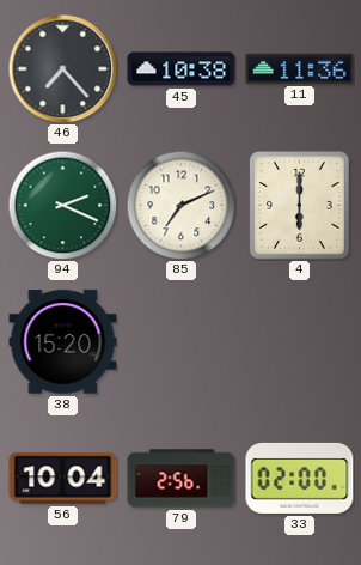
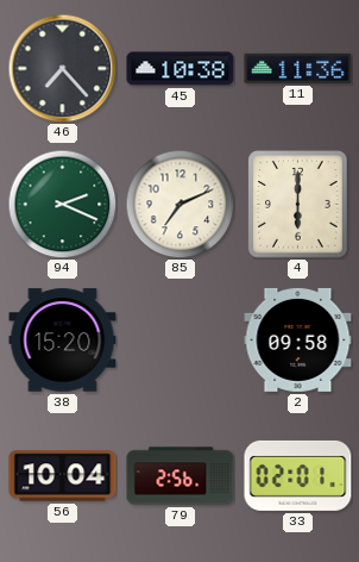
2: none -> 09:58
33: 02:00 -> 02:01
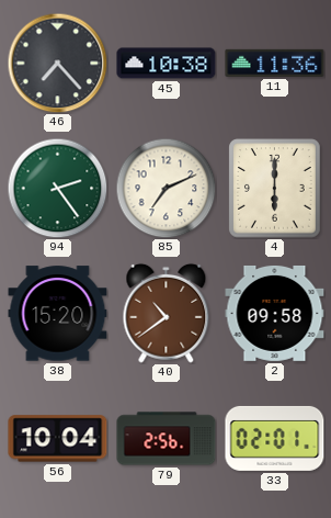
94: 2:19 -> 2:24
40: none -> 10:39
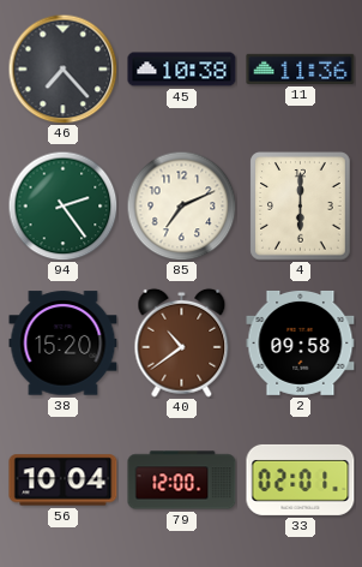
79: 2:56 -> 12:00
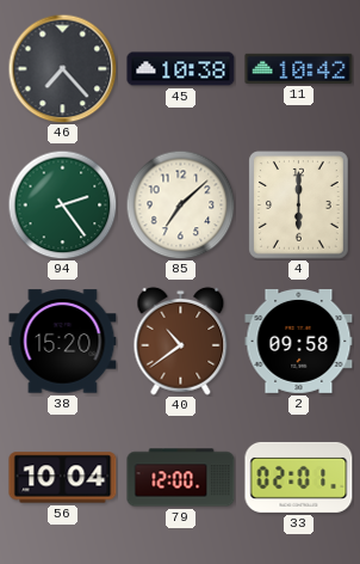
11: 11:36 -> 10:42
85: 7:11 -> 7:08
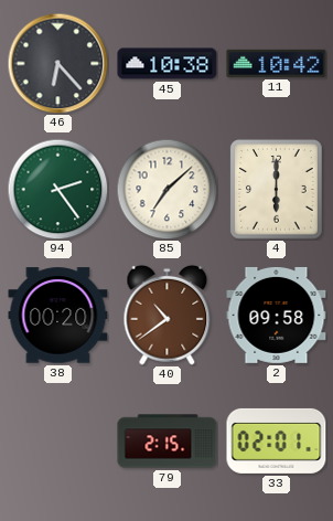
46: 7:23 -> 6:23
38: 15:20 -> 00:20
56: 10:04 -> none
79: 12:00 -> 2:15
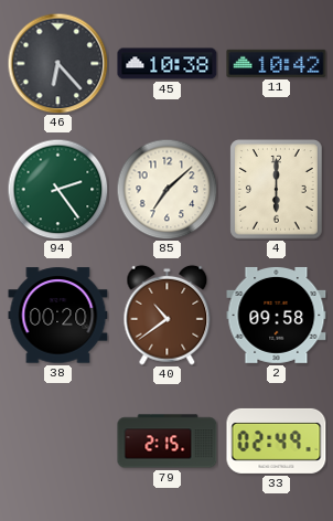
33: 02:01 -> 02:49
